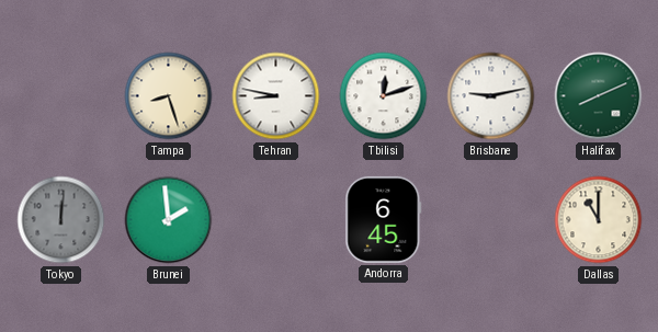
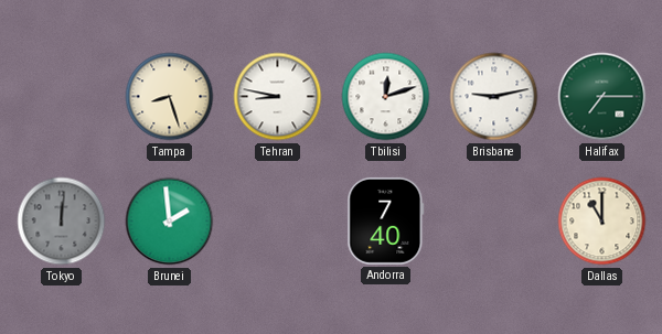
Halifax: 8:11 -> 7:15
Andorra: 6:45 -> 7:40
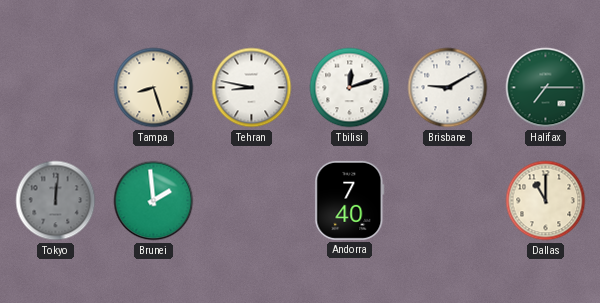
Brisbane: 9:13 -> 9:10
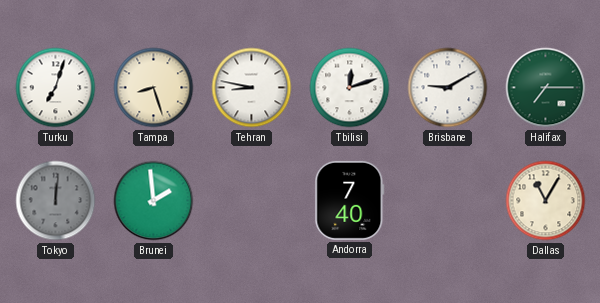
Turku: none -> 7:03
Dallas: 11:00 -> 11:05
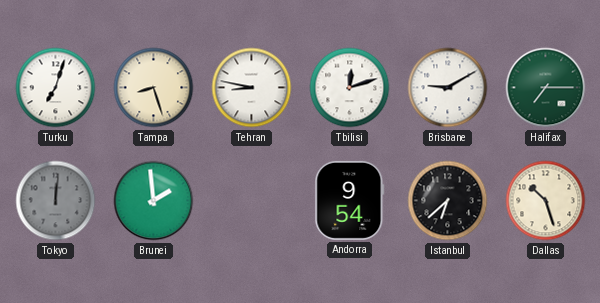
Andorra: 7:40 -> 9:54
Istanbul: none -> 6:38
Dallas: 11:05 -> 10:27
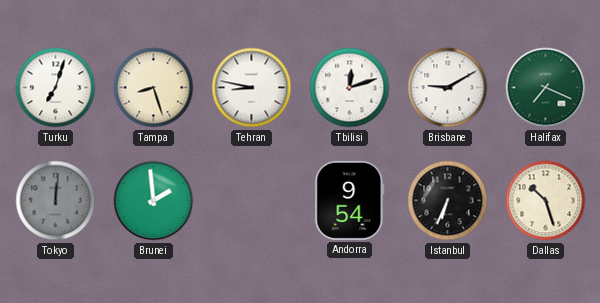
Halifax: 7:15 -> 7:19
Istanbul: 6:38 -> 6:34
